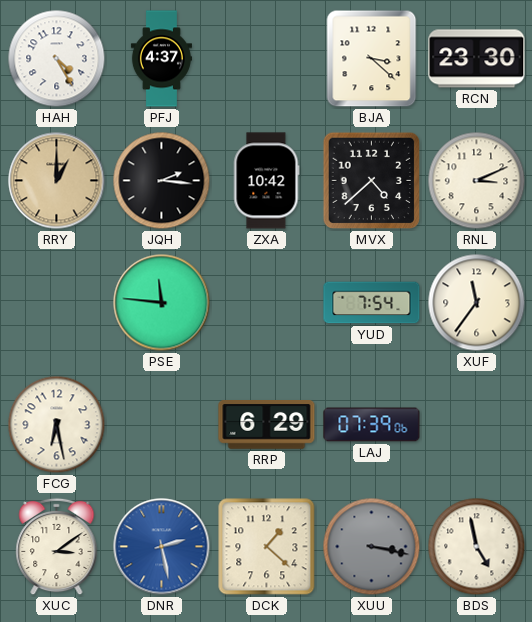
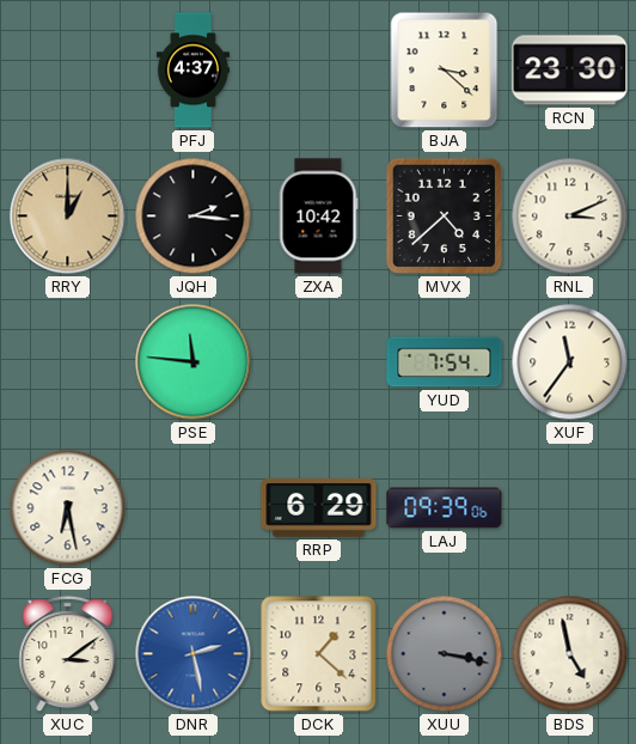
HAH: 4:25 -> none
LAJ: 07:39 -> 09:39
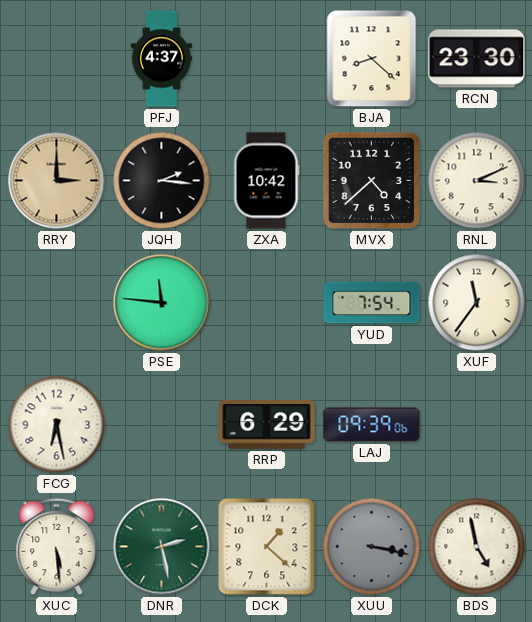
BJA: 3:22 -> 8:22
RRY: 1:00 -> 3:00
XUC: 3:09 -> 5:29
DNR dial: blue -> green
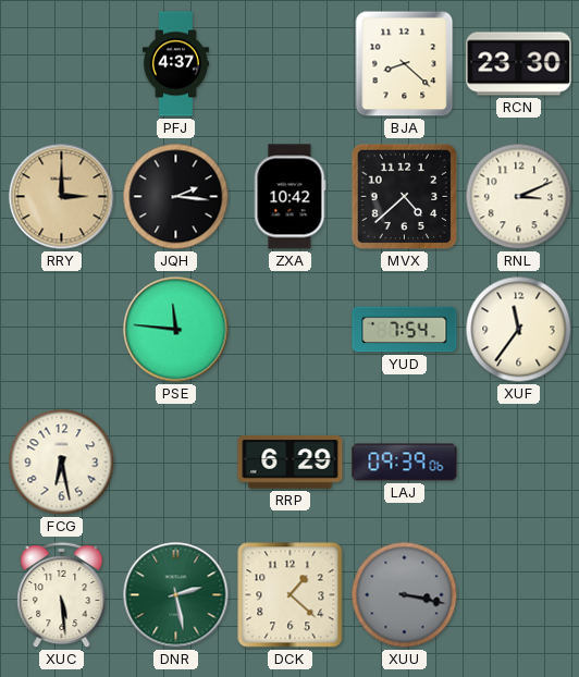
BDS: 4:58 -> none
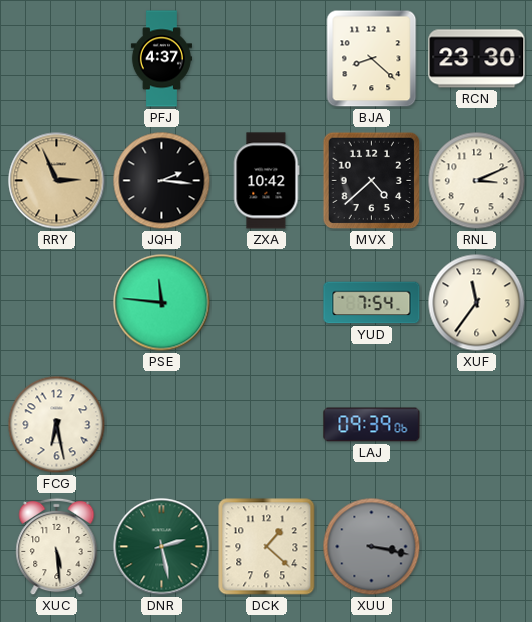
RRY: 3:00 -> 2:56
RRP: 6:29 -> none
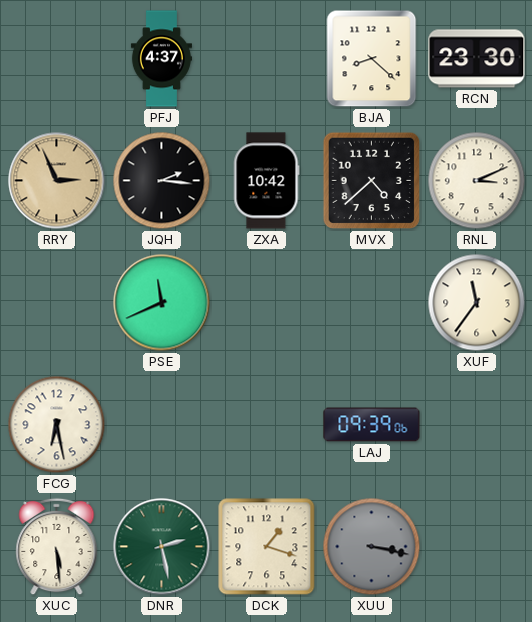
PSE: 11:46 -> 11:41
YUD: 7:54 -> none
DCK: 1:22 -> 1:18
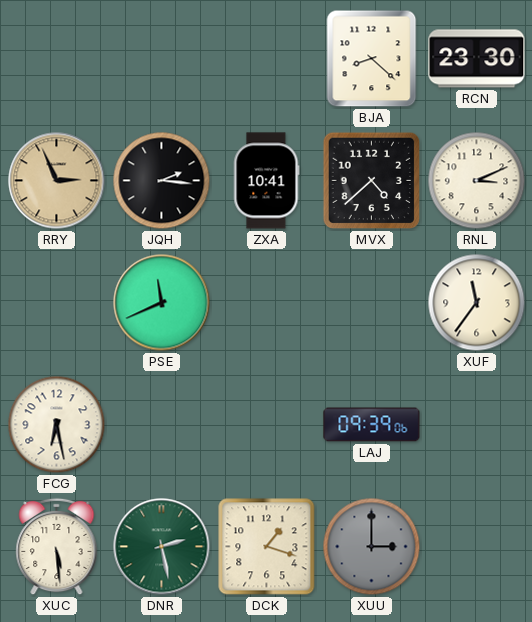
PFJ: 4:37 -> none
ZXA: 10:42 -> 10:41
XUU: 3:17 -> 3:00
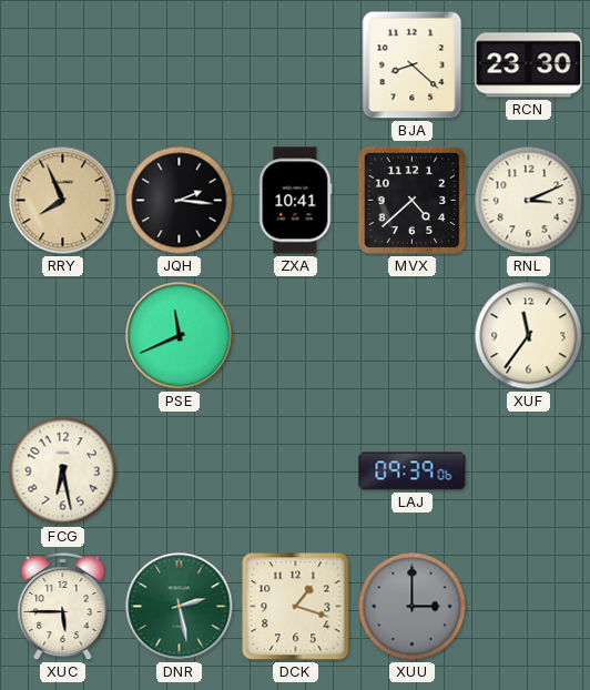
RRY: 2:56 -> 7:56
XUC: 5:29 -> 5:45
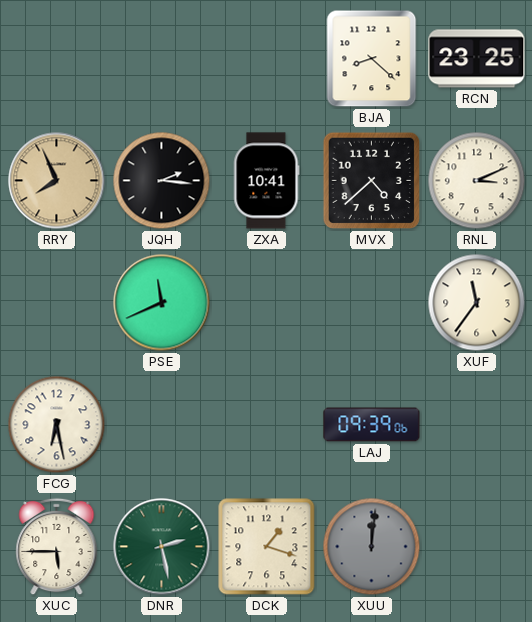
RCN: 23:30 -> 23:25
XUU: 3:00 -> 12:01
